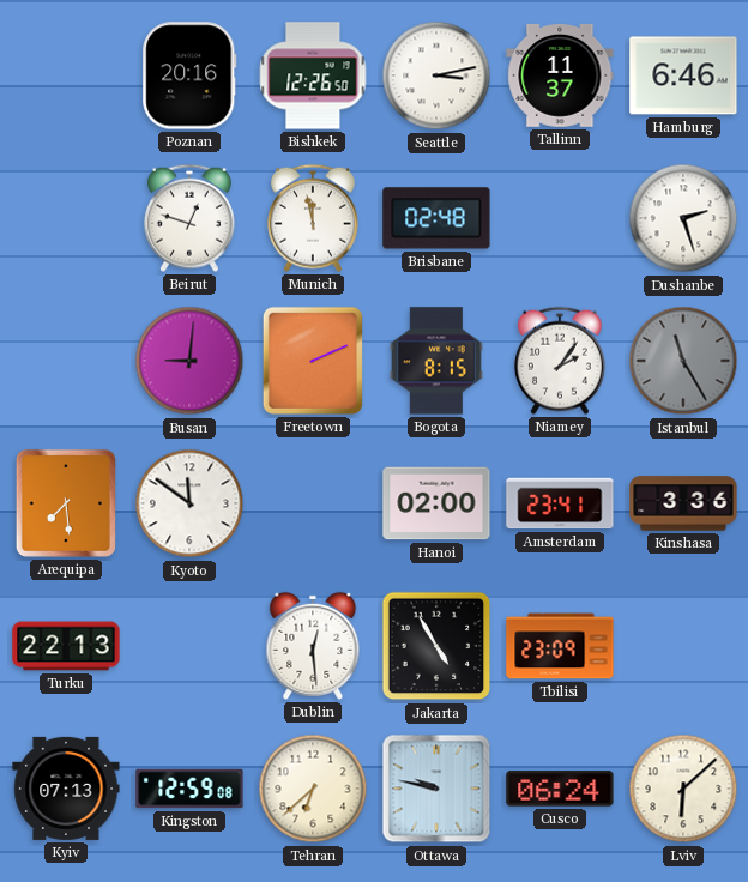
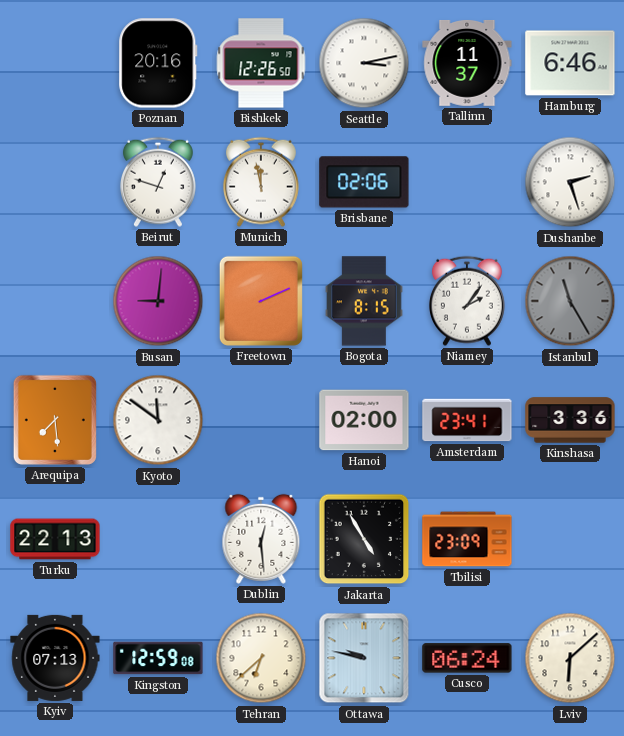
Brisbane: 02:48 -> 02:06
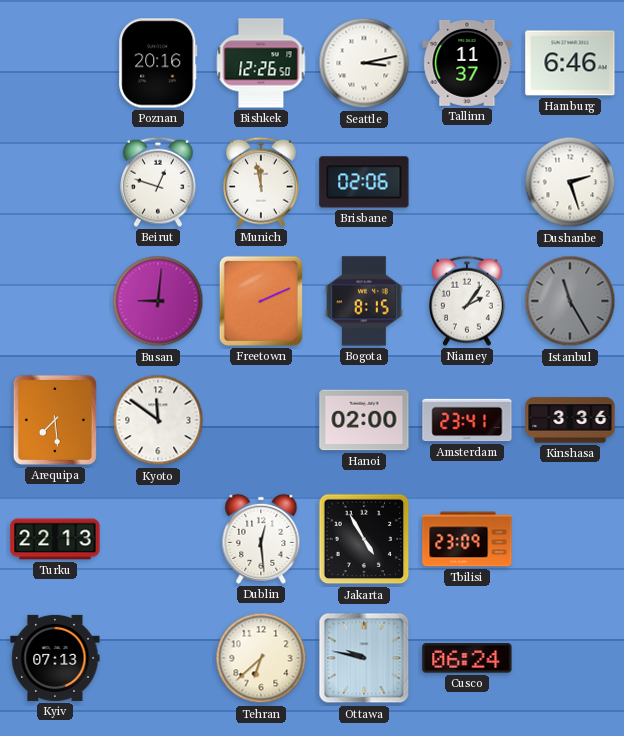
Kingston: 12:59 -> none
Lviv: 6:08 -> none
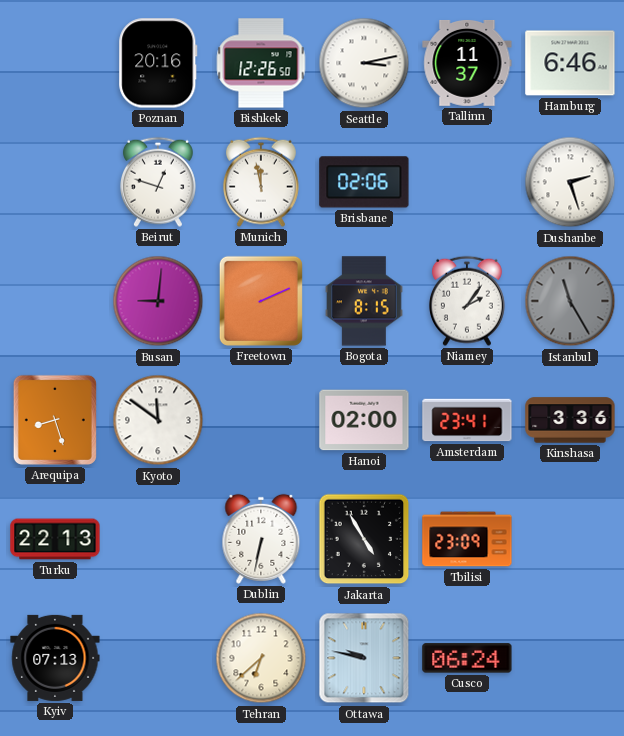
Arequipa: 7:29 -> 8:27
Dublin: 12:29 -> 6:32
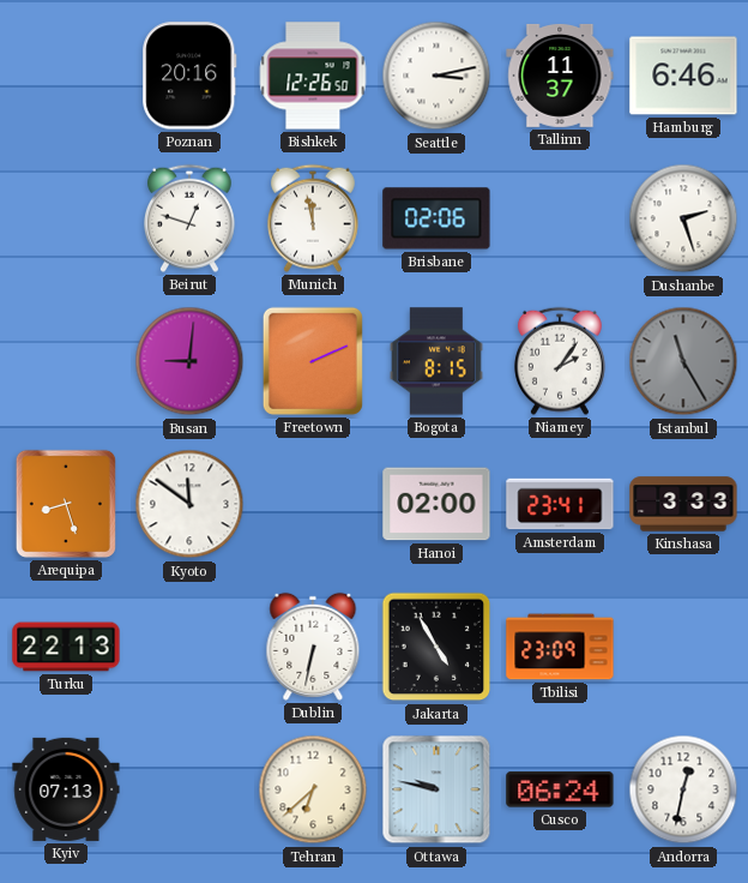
Kinshasa: 3:36 -> 3:33
Andorra: none -> 12:32
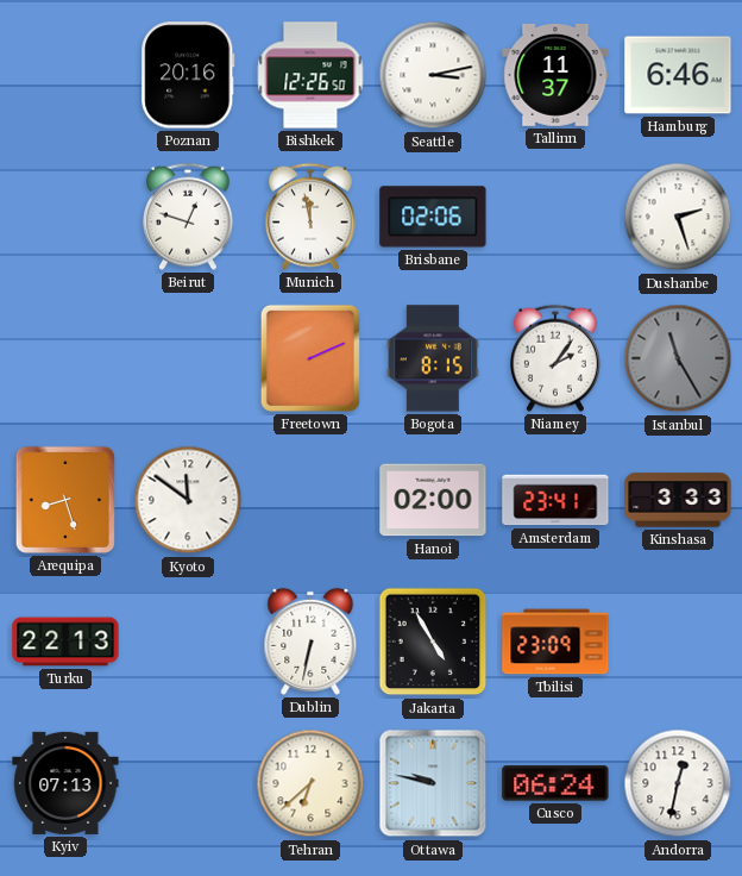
Busan: 9:01 -> none
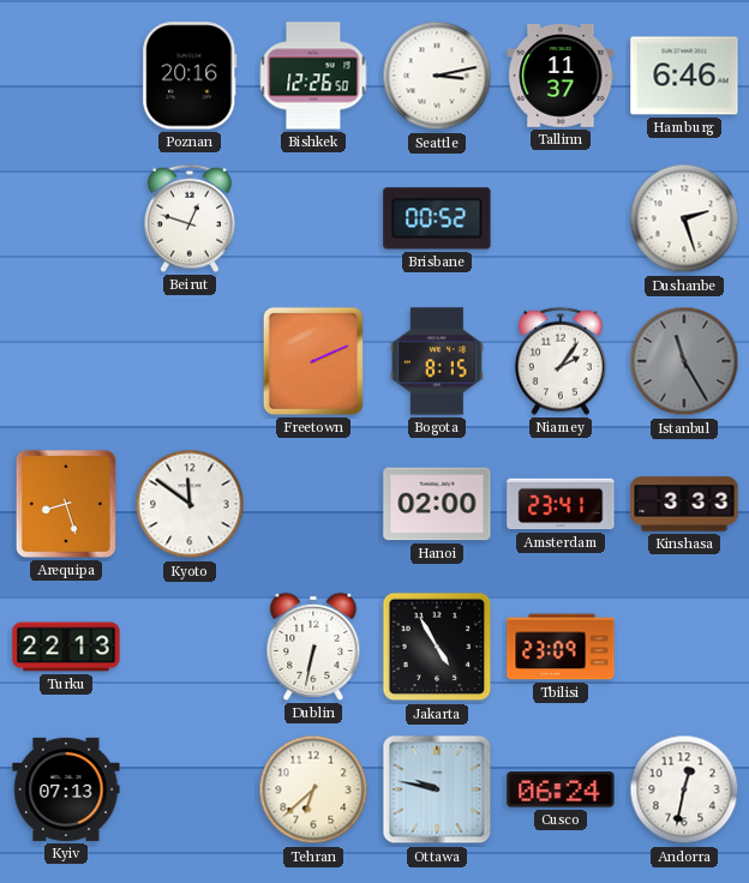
Munich: 11:58 -> none
Brisbane: 02:06 -> 00:52
